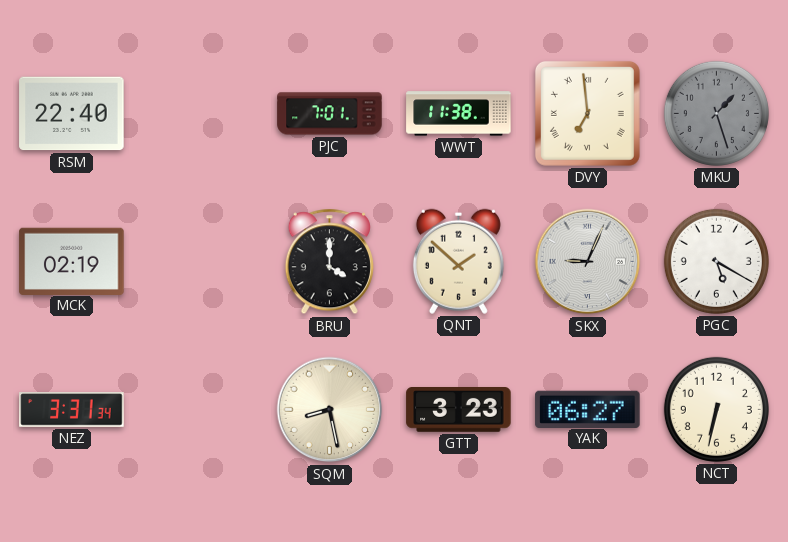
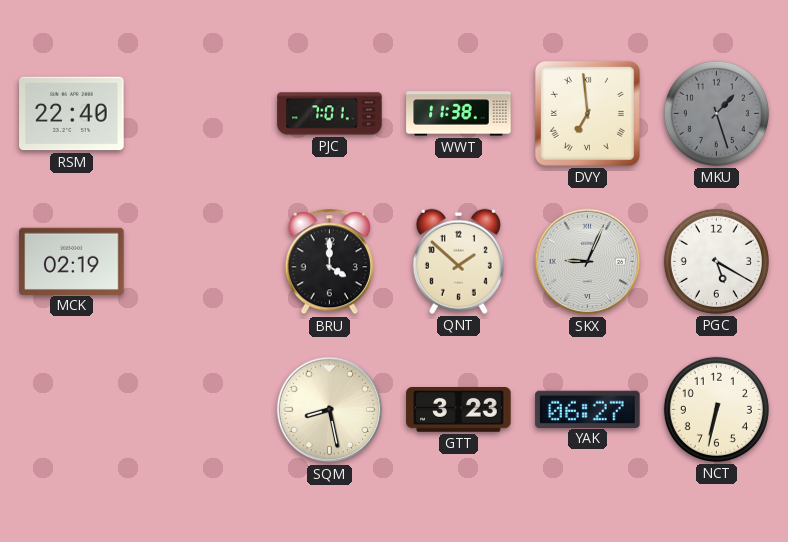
NEZ: 3:31 -> none
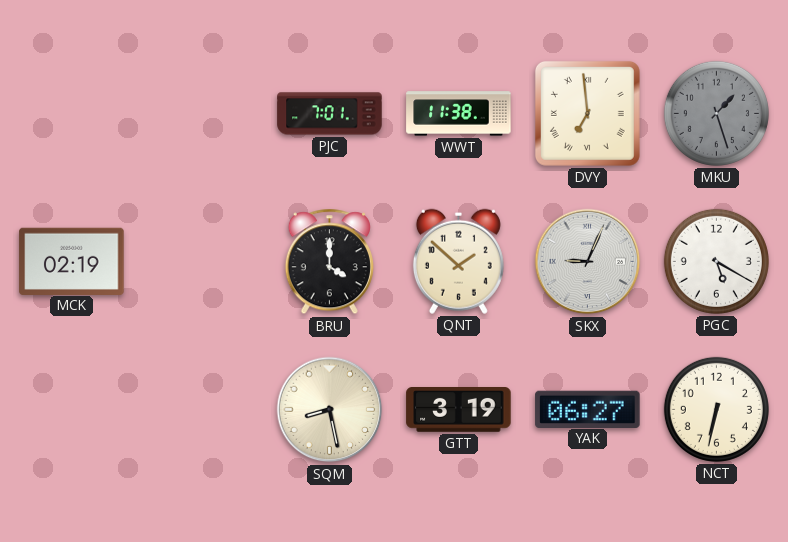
RSM: 22:40 -> none
GTT: 3:23 -> 3:19
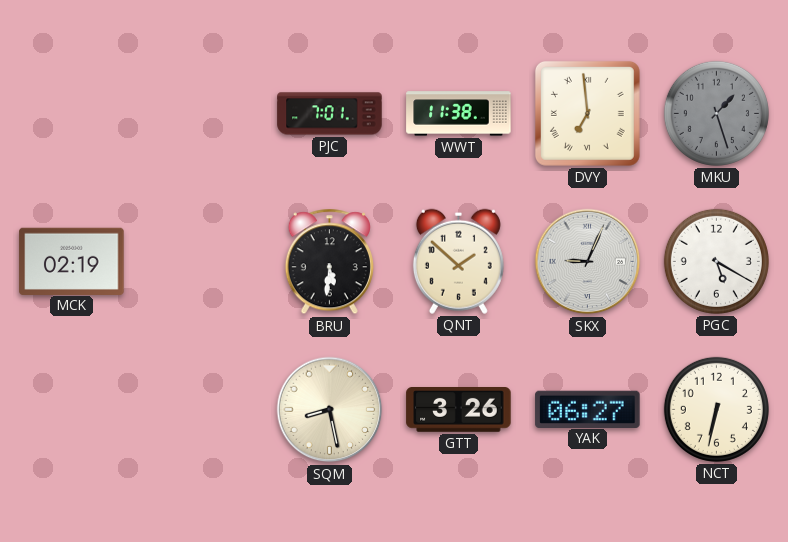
BRU: 4:00 -> 5:31
GTT: 3:19 -> 3:26
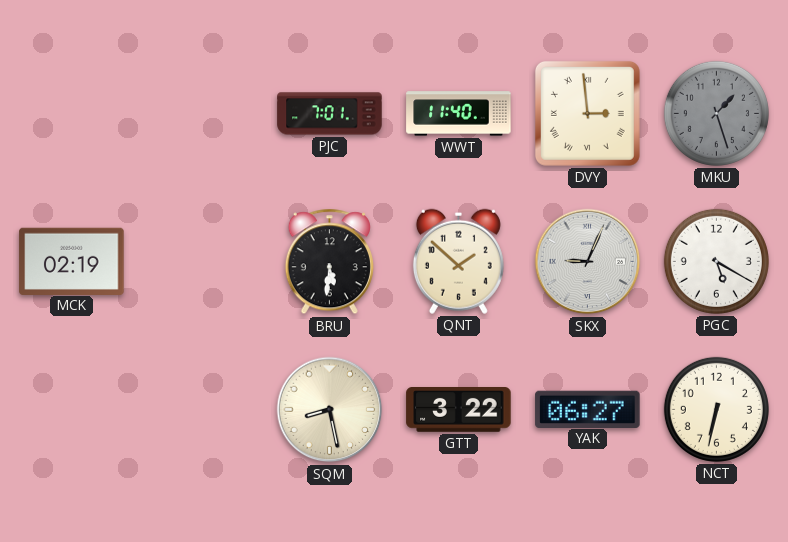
WWT: 11:38 -> 11:40
DVY: 6:59 -> 2:59
GTT: 3:26 -> 3:22
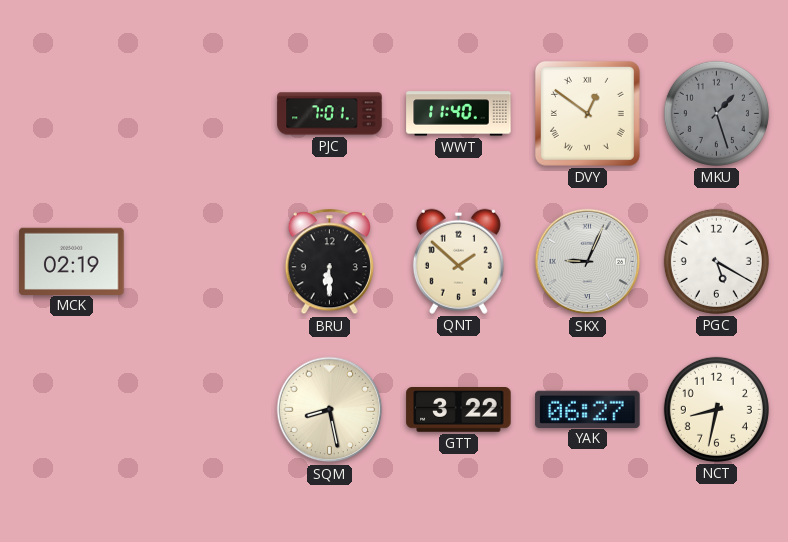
DVY: 2:59 -> 12:51
BRU: 5:31 -> 6:30
NCT: 6:32 -> 8:32
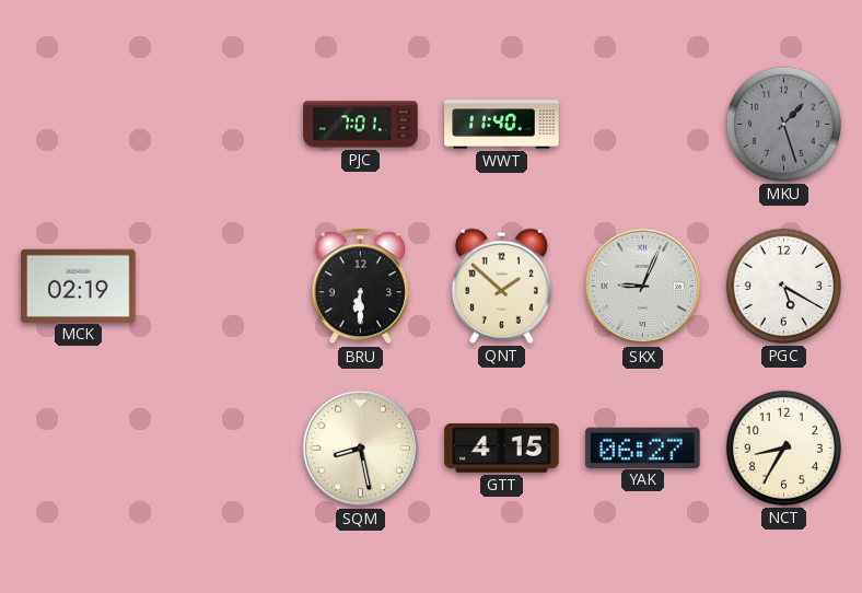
DVY: 12:51 -> none
GTT: 3:22 -> 4:15
NCT: 8:32 -> 8:35
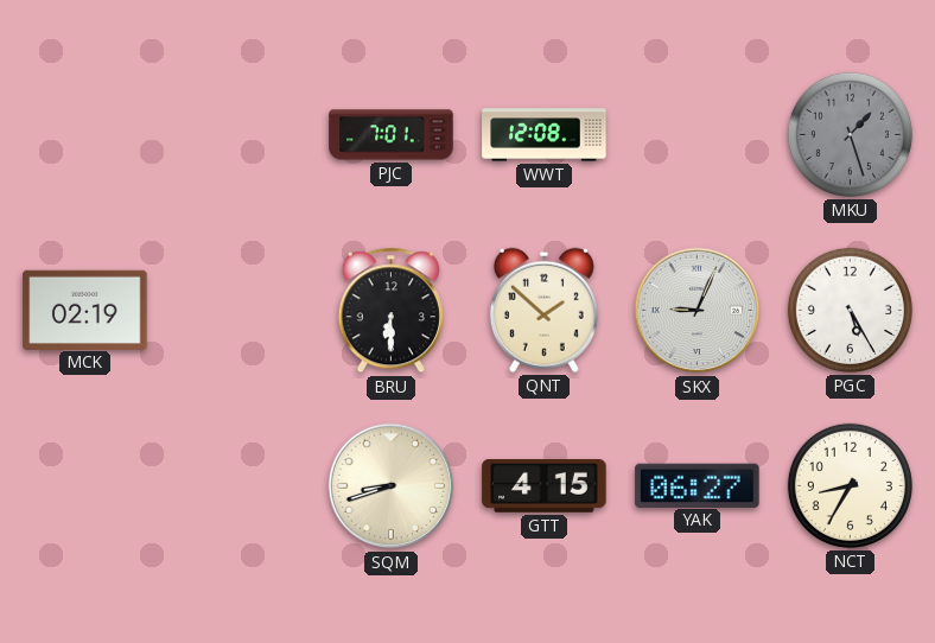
WWT: 11:40 -> 12:08
PGC: 5:20 -> 5:25
SQM: 8:28 -> 8:42
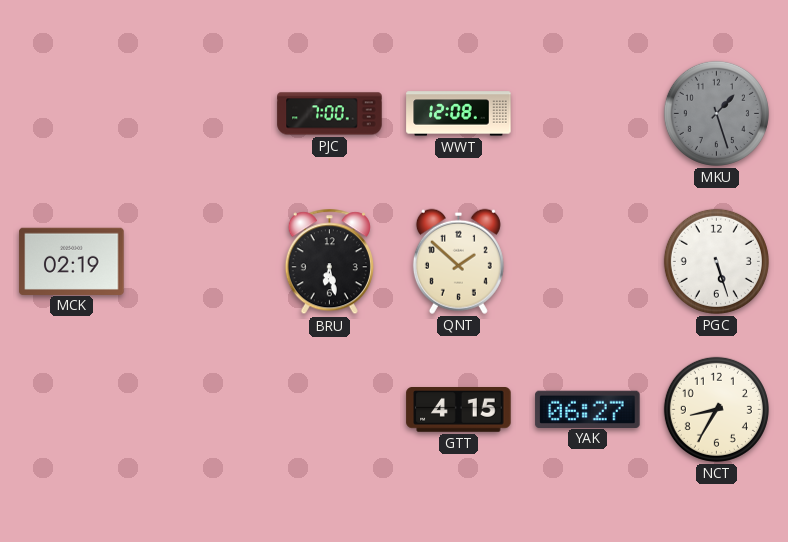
PJC: 7:01 -> 7:00
BRU: 6:30 -> 6:28
SKX: 9:04 -> none
PGC: 5:25 -> 5:27
SQM: 8:42 -> none
